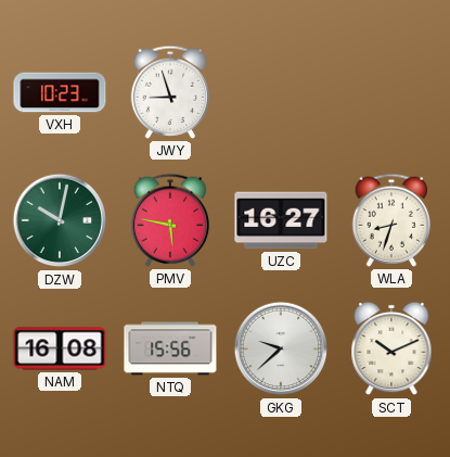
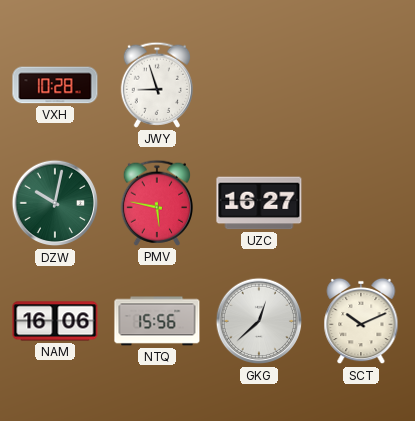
VXH: 10:23 -> 10:28
WLA: 8:33 -> none
NAM: 16:08 -> 16:06
GKG: 9:38 -> 12:38
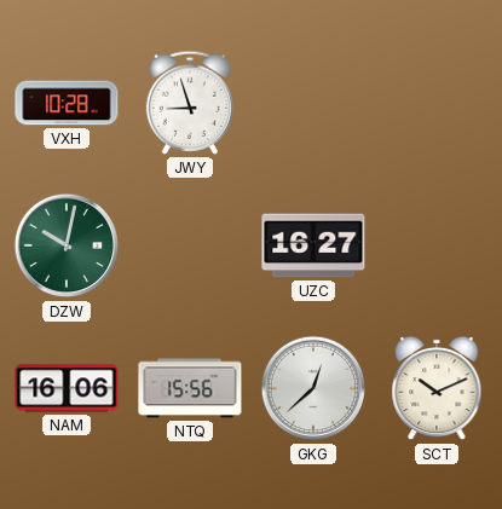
PMV: 5:47 -> none
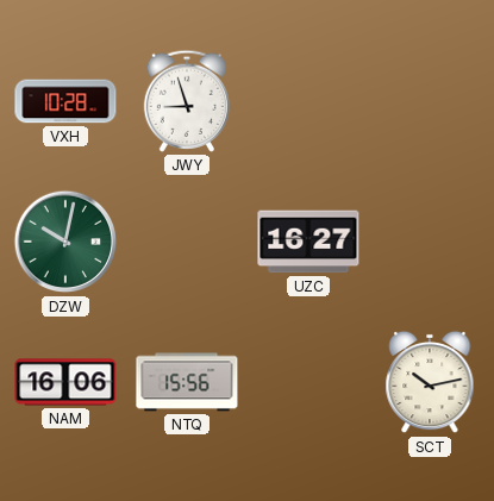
GKG: 12:38 -> none
SCT: 10:11 -> 10:13
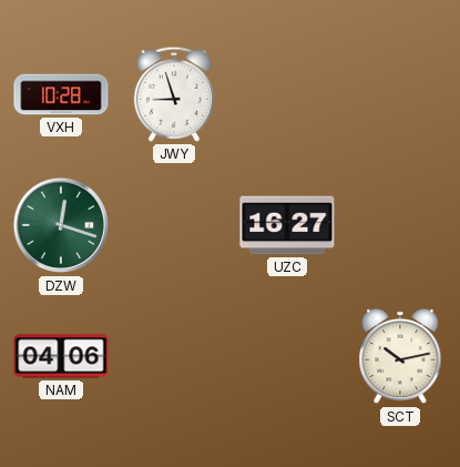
DZW: 10:02 -> 12:18
NAM: 16:06 -> 04:06
NTQ: 15:56 -> none
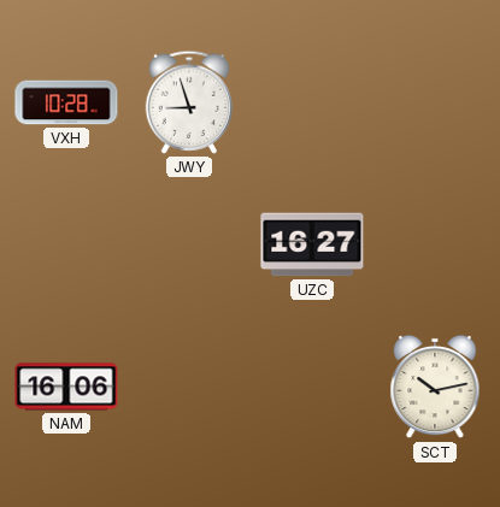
DZW: 12:18 -> none
NAM: 04:06 -> 16:06
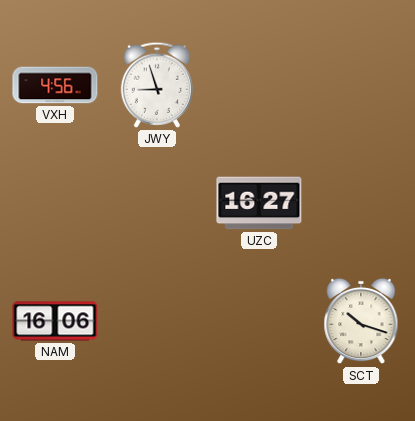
VXH: 10:28 -> 4:56
SCT: 10:13 -> 10:18
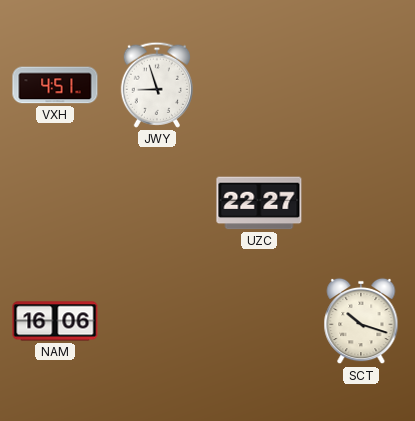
VXH: 4:56 -> 4:51
UZC: 16:27 -> 22:27
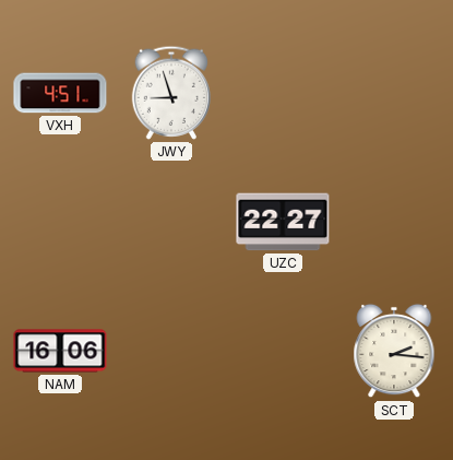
SCT: 10:18 -> 2:16
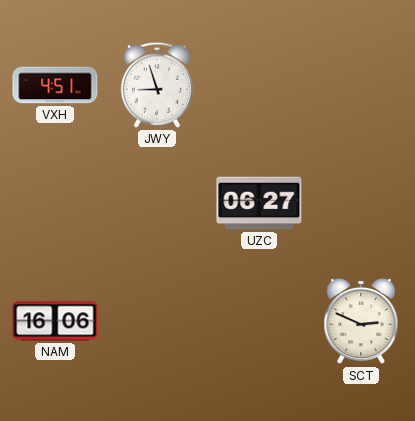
UZC: 22:27 -> 06:27
SCT: 2:16 -> 2:49
